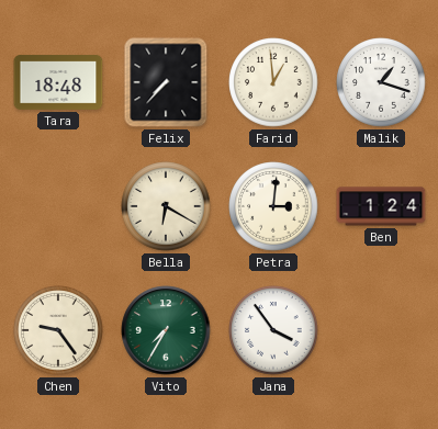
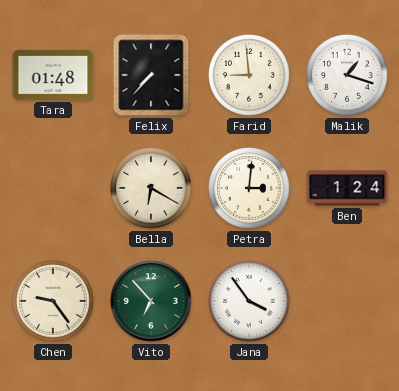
Tara: 18:48 -> 01:48
Farid: 12:59 -> 8:59
Vito: 7:35 -> 6:53
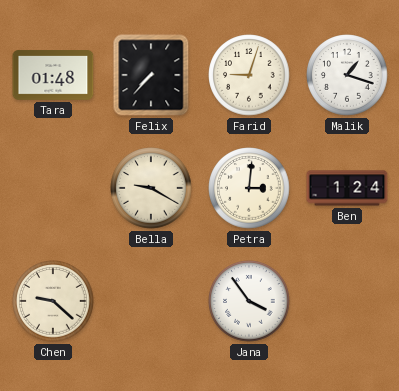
Farid: 8:59 -> 9:03
Bella: 6:20 -> 9:20
Chen: 9:24 -> 9:22
Vito: 6:53 -> none
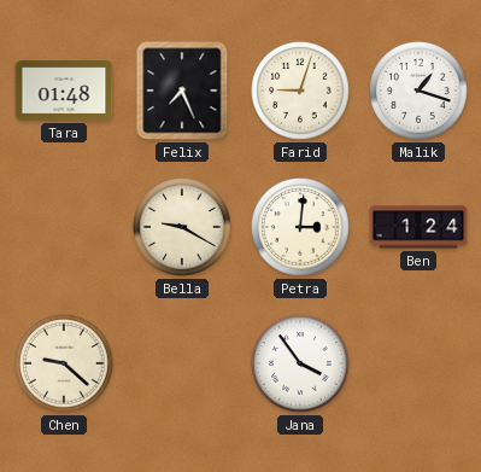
Felix: 7:37 -> 7:26
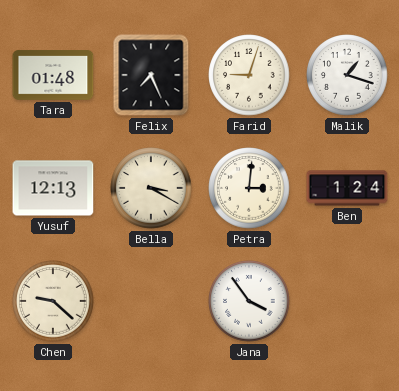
Yusuf: none -> 12:13
Bella: 9:20 -> 3:20
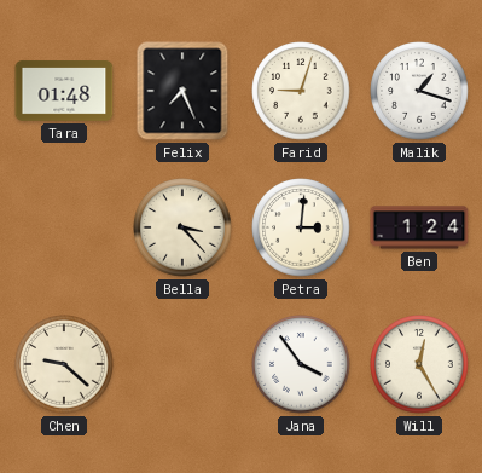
Yusuf: 12:13 -> none
Bella: 3:20 -> 3:23
Will: none -> 12:25
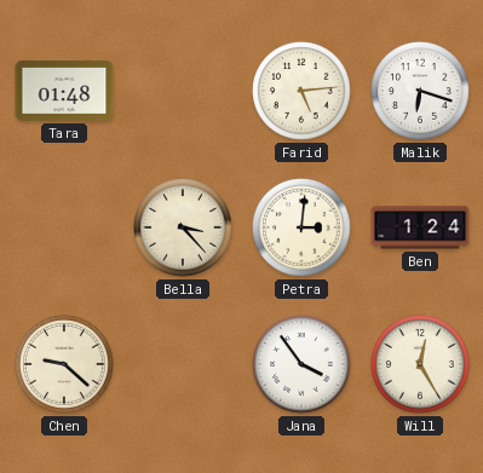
Felix: 7:26 -> none
Farid: 9:03 -> 5:14
Malik: 1:18 -> 6:18
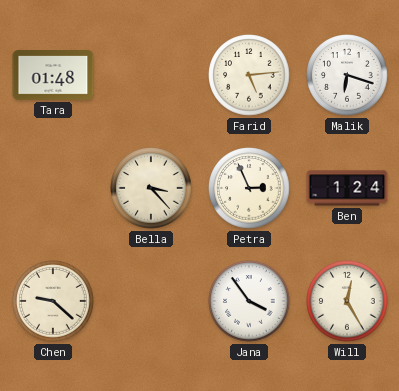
Petra: 3:01 -> 2:56
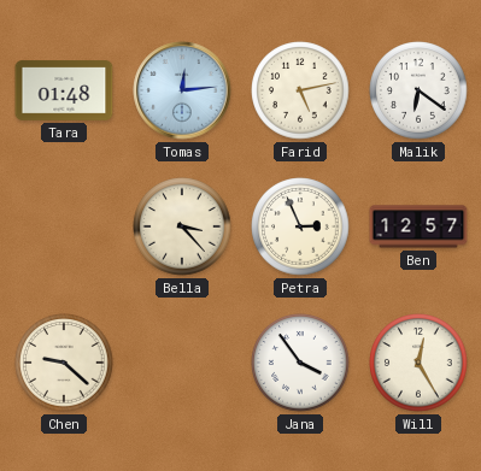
Tomas: none -> 12:14
Farid: 5:14 -> 5:13
Malik: 6:18 -> 6:21
Ben: 1:24 -> 12:57
